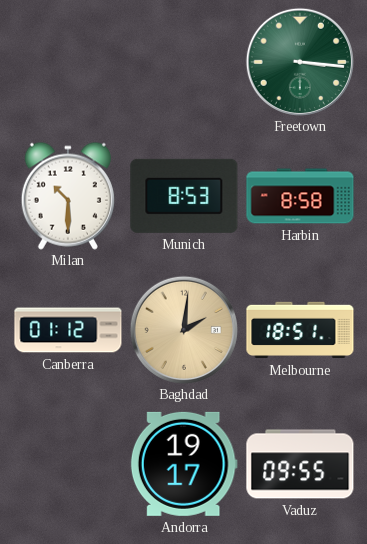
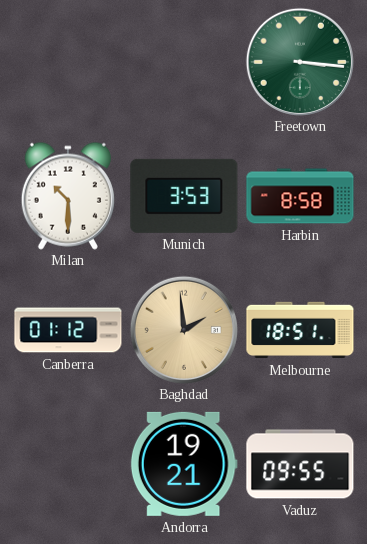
Munich: 8:53 -> 3:53
Baghdad: 2:01 -> 1:59
Andorra: 19:17 -> 19:21
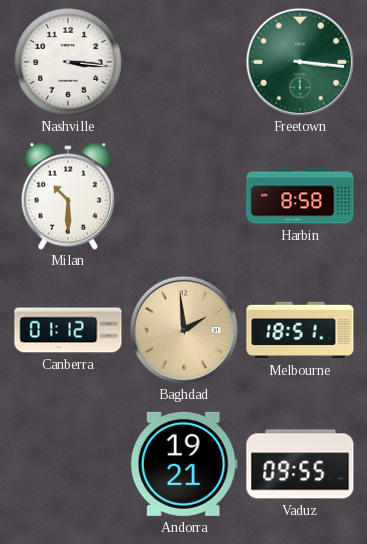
Nashville: none -> 3:16
Munich: 3:53 -> none
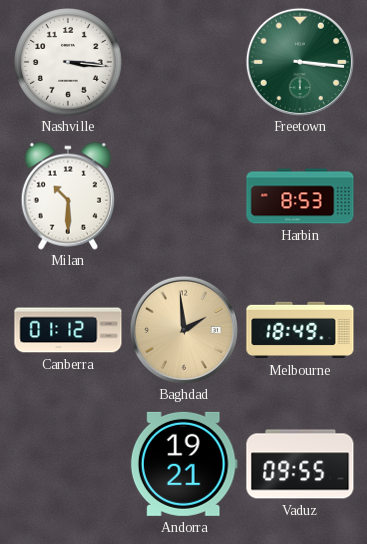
Harbin: 8:58 -> 8:53
Melbourne: 18:51 -> 18:49
